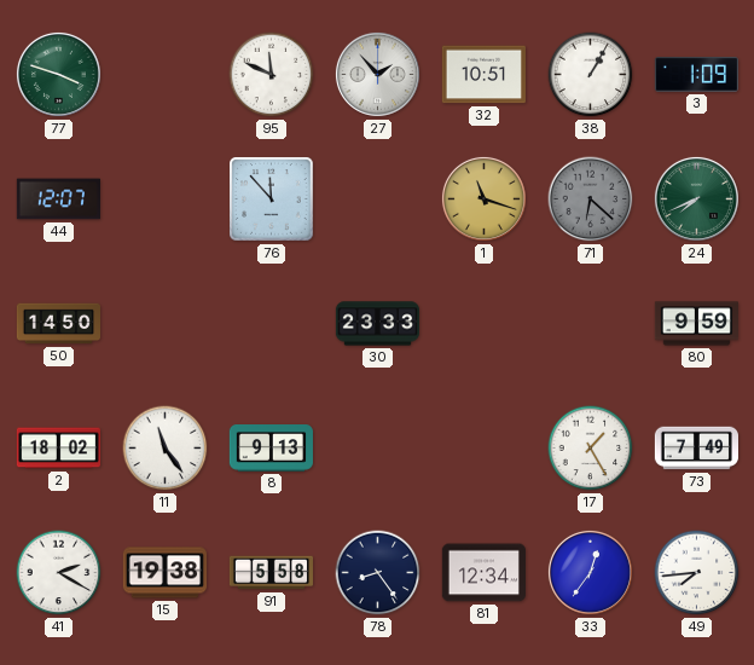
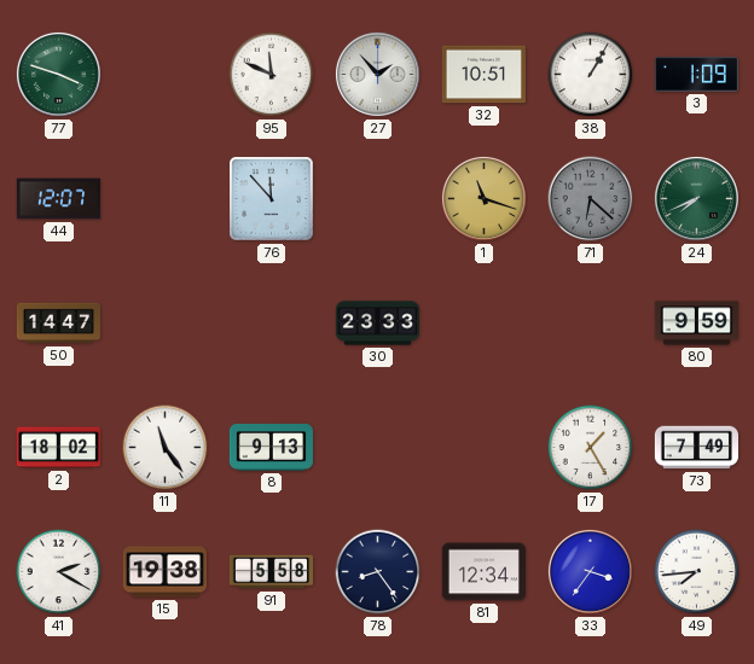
50: 14:50 -> 14:47
33: 12:36 -> 3:36
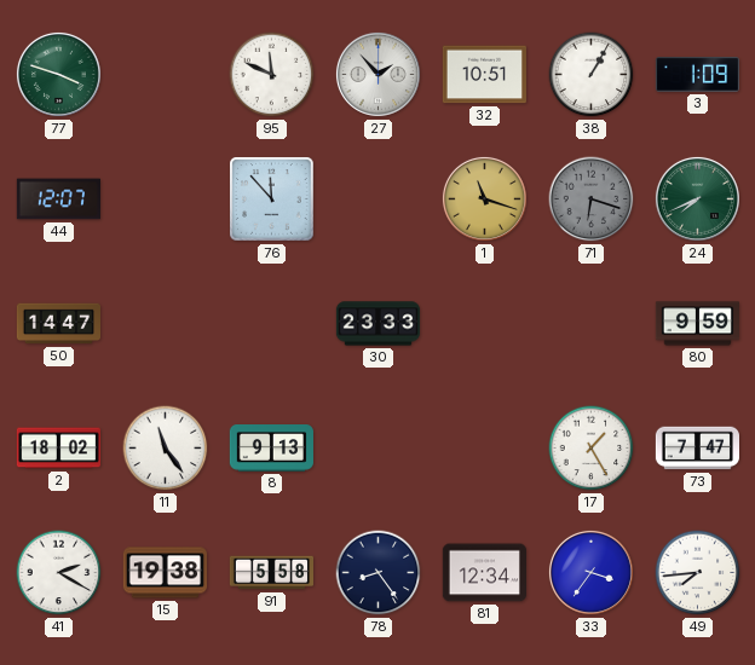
71: 6:22 -> 6:18
73: 7:49 -> 7:47
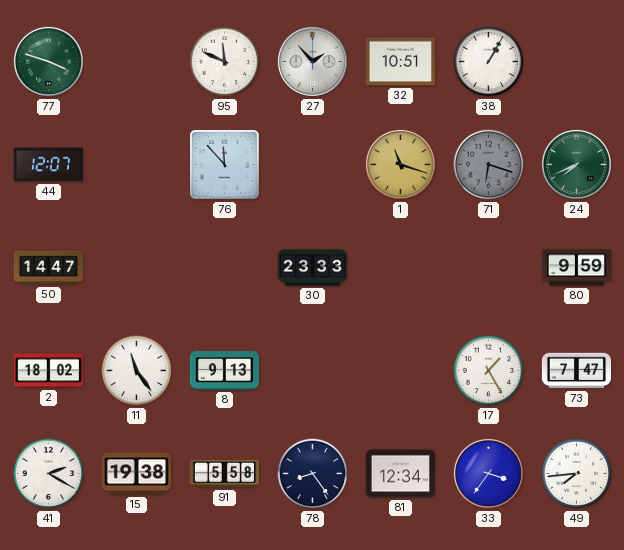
3: 1:09 -> none
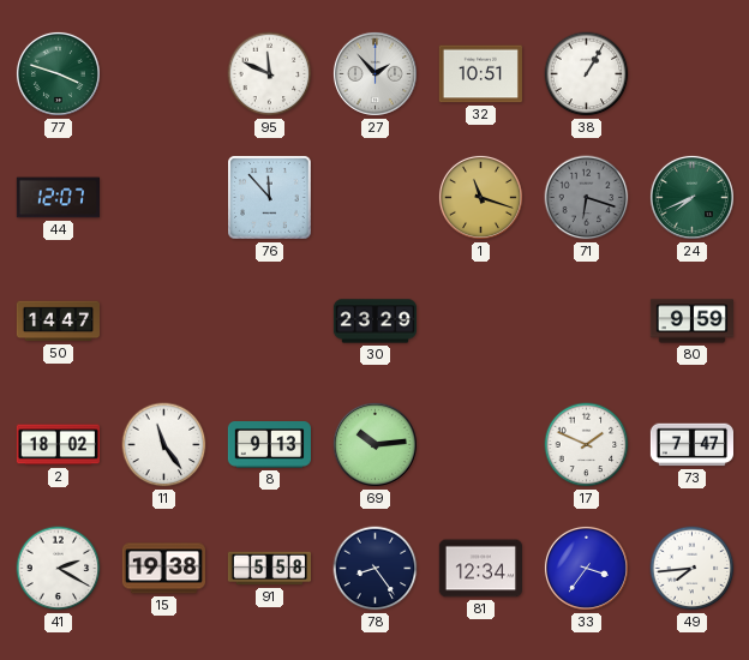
30: 23:33 -> 23:29
69: none -> 10:14
17: 1:25 -> 1:49
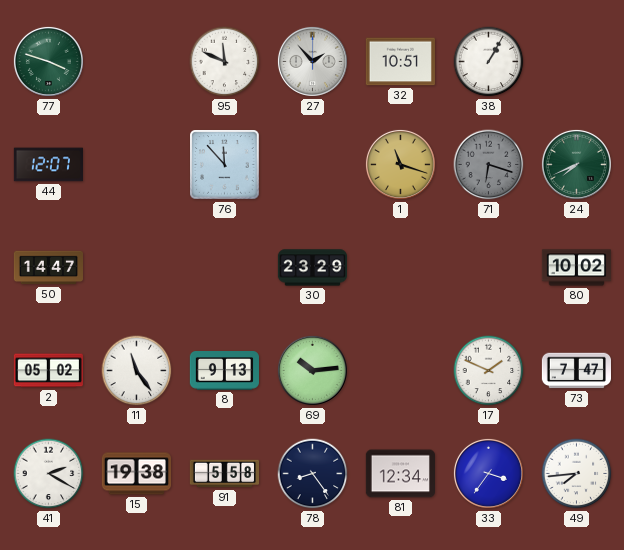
80: 9:59 -> 10:02
2: 18:02 -> 05:02
